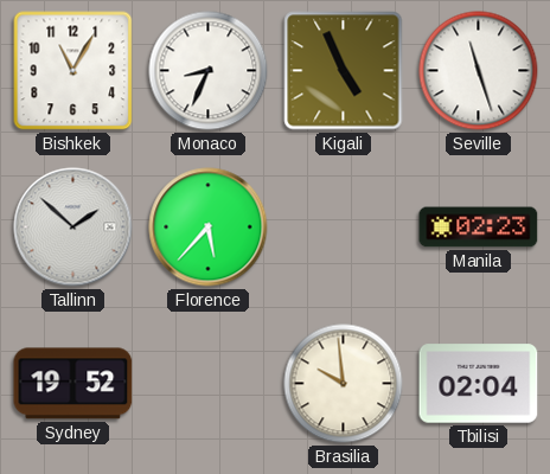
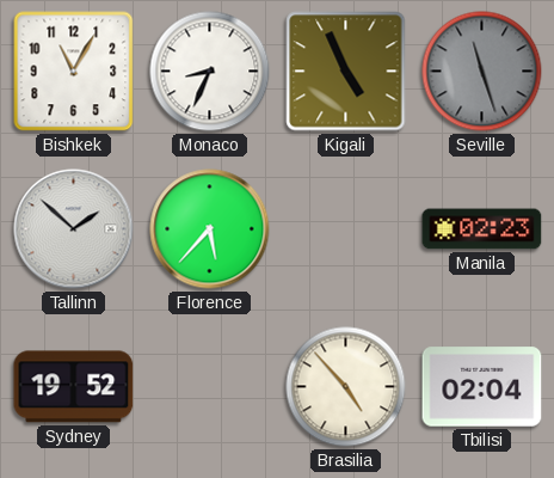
Seville dial: white -> grey
Brasilia: 9:59 -> 4:53
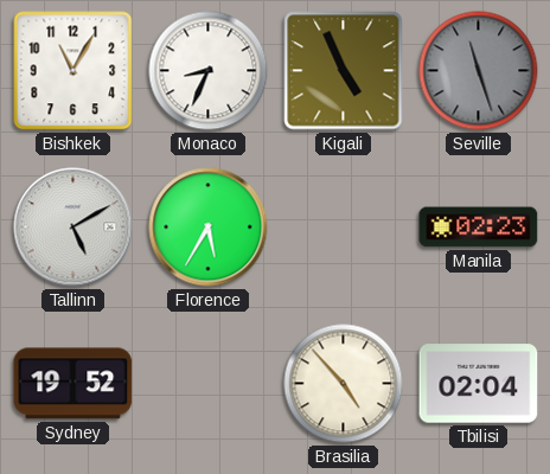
Tallinn: 1:52 -> 5:10
Florence: 5:37 -> 5:35
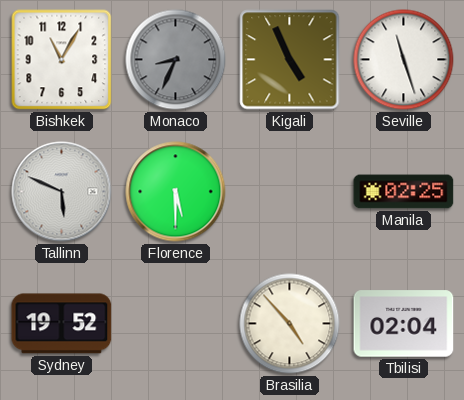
Monaco dial: white -> grey
Seville dial: grey -> white
Tallinn: 5:10 -> 5:49
Florence: 5:35 -> 5:30
Manila: 02:23 -> 02:25
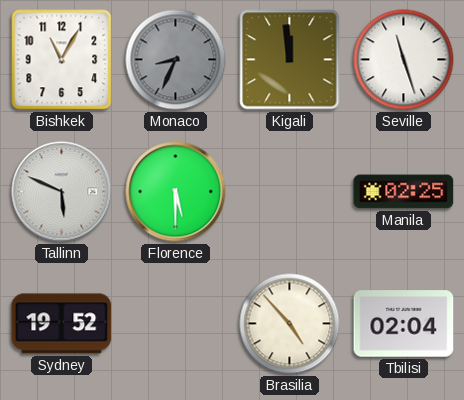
Kigali: 4:56 -> 11:59
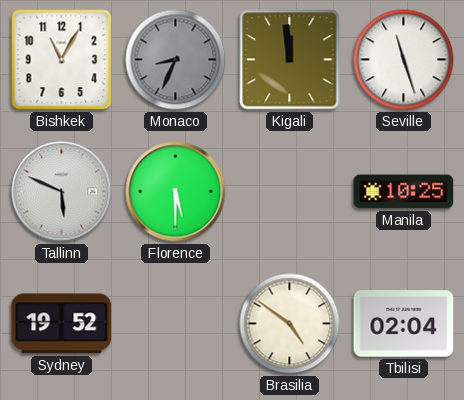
Manila: 02:25 -> 10:25
Brasilia: 4:53 -> 4:51
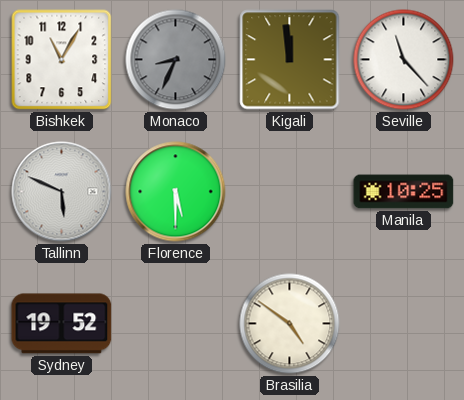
Seville: 11:27 -> 11:23
Tbilisi: 02:04 -> none
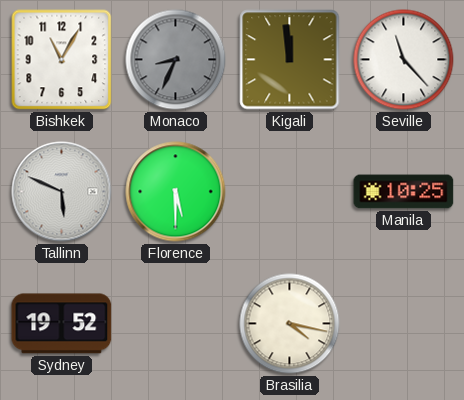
Brasilia: 4:51 -> 4:17
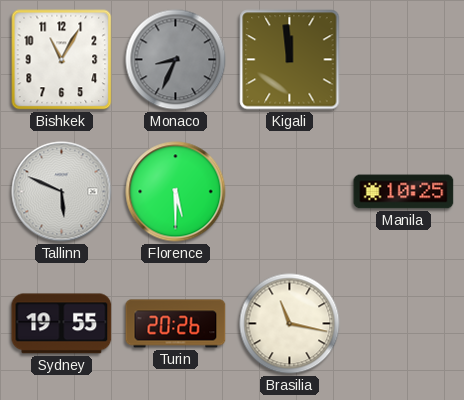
Seville: 11:23 -> none
Sydney: 19:52 -> 19:55
Turin: none -> 20:26
Brasilia: 4:17 -> 11:17
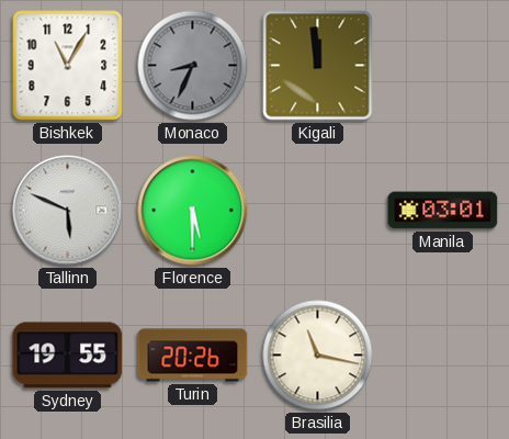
Manila: 10:25 -> 03:01
